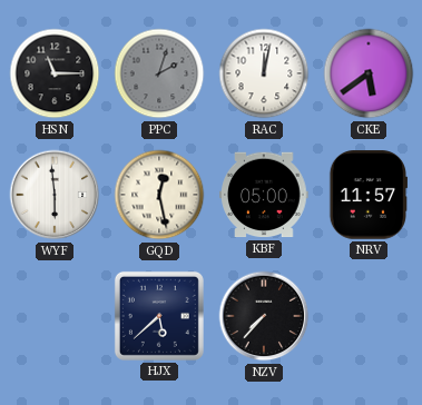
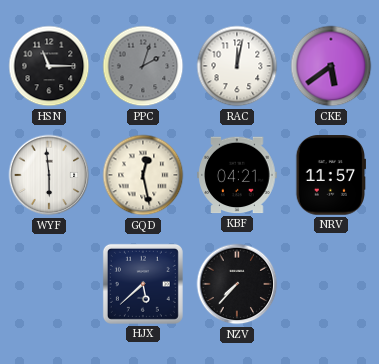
KBF: 05:00 -> 04:21
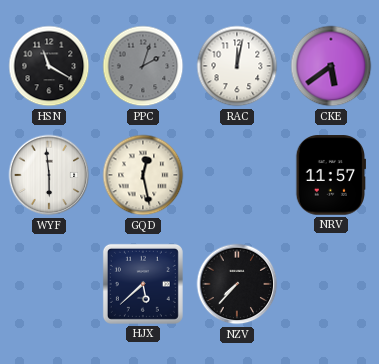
HSN: 11:15 -> 11:20
KBF: 04:21 -> none
